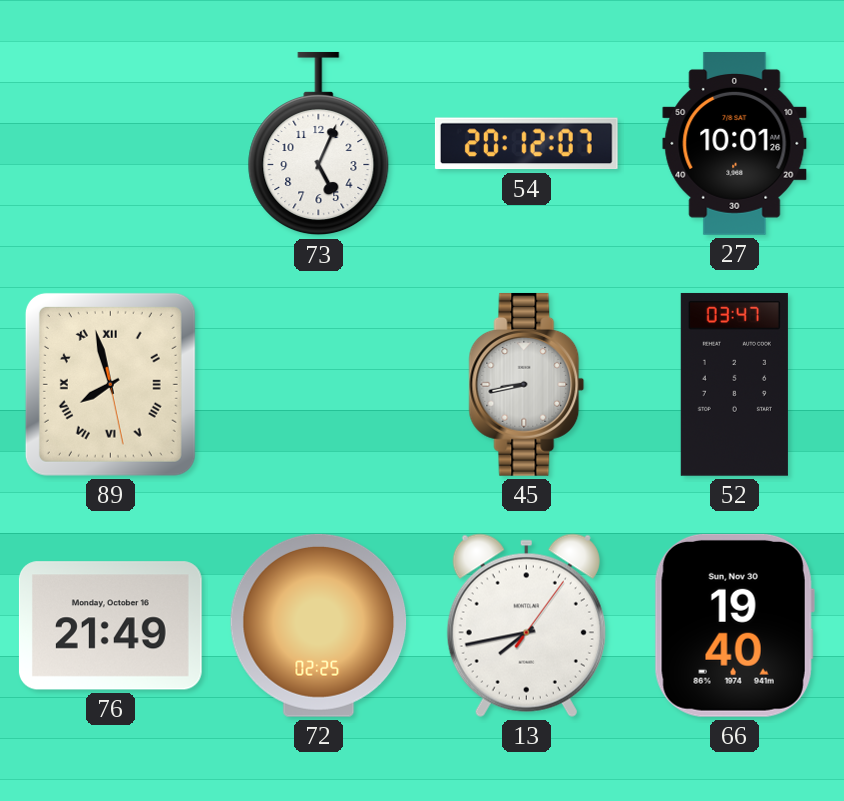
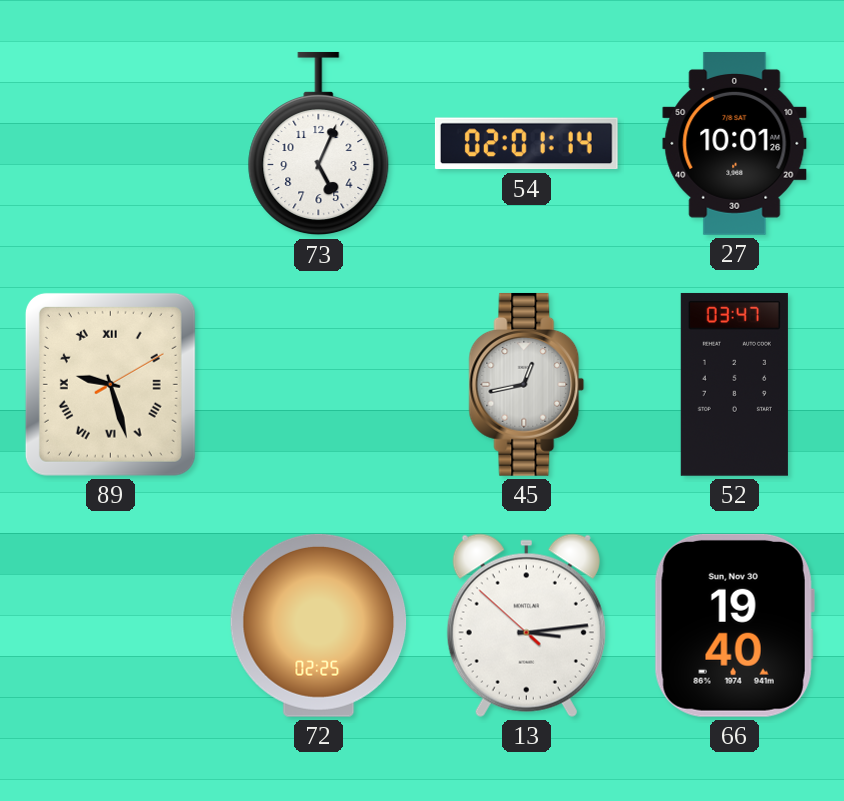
54: 20:12 -> 02:01
89: 7:57 -> 9:27
45: 8:43 -> 12:43
76: 21:49 -> none
13: 7:43 -> 3:13
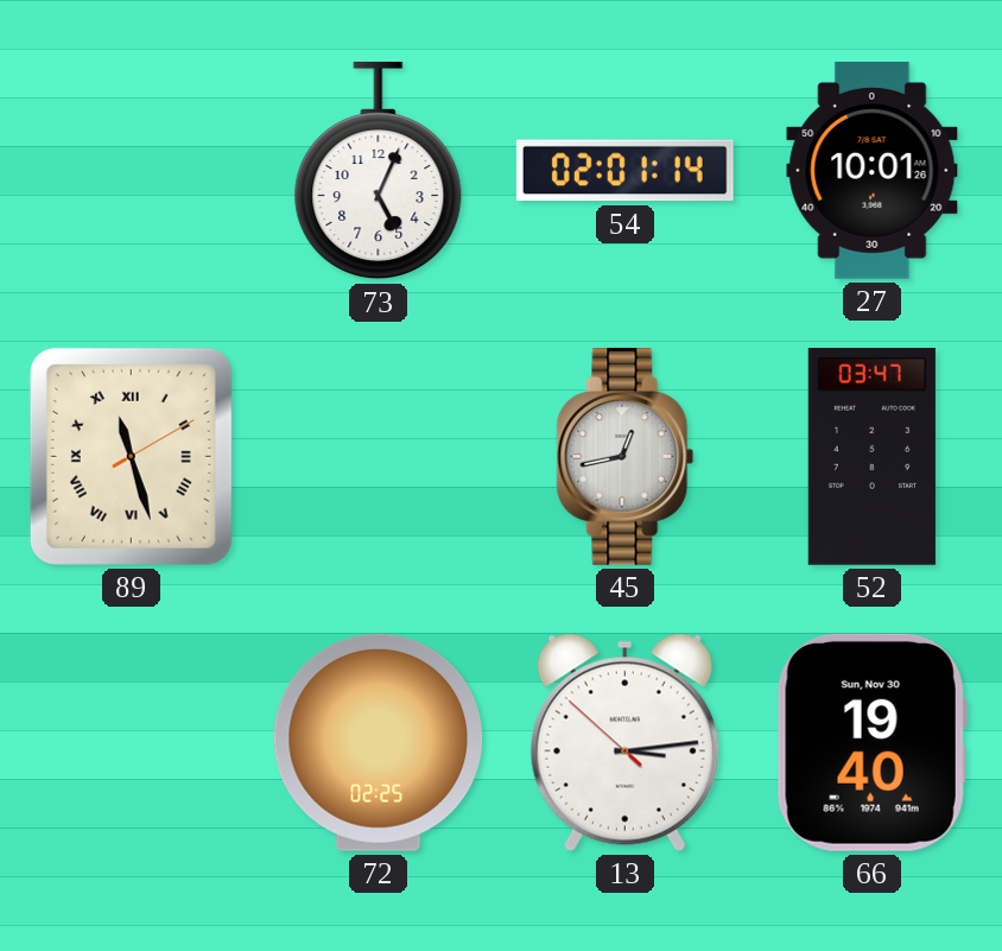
89: 9:27 -> 11:27
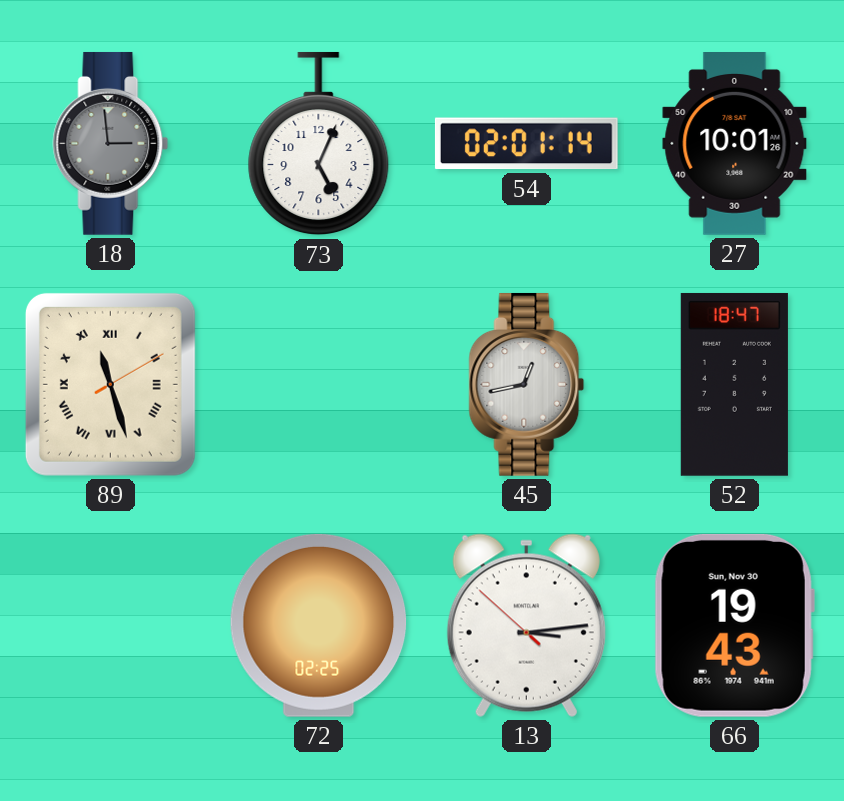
18: none -> 2:59
52: 03:47 -> 18:47
66: 19:40 -> 19:43
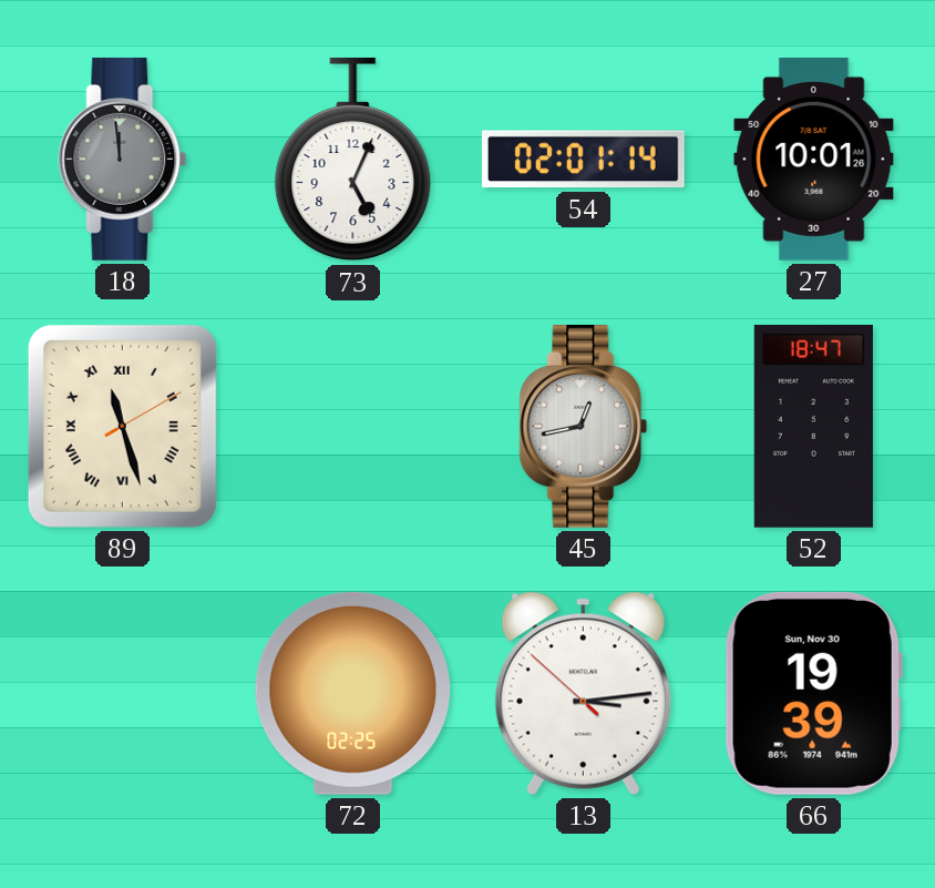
18: 2:59 -> 11:59
66: 19:43 -> 19:39
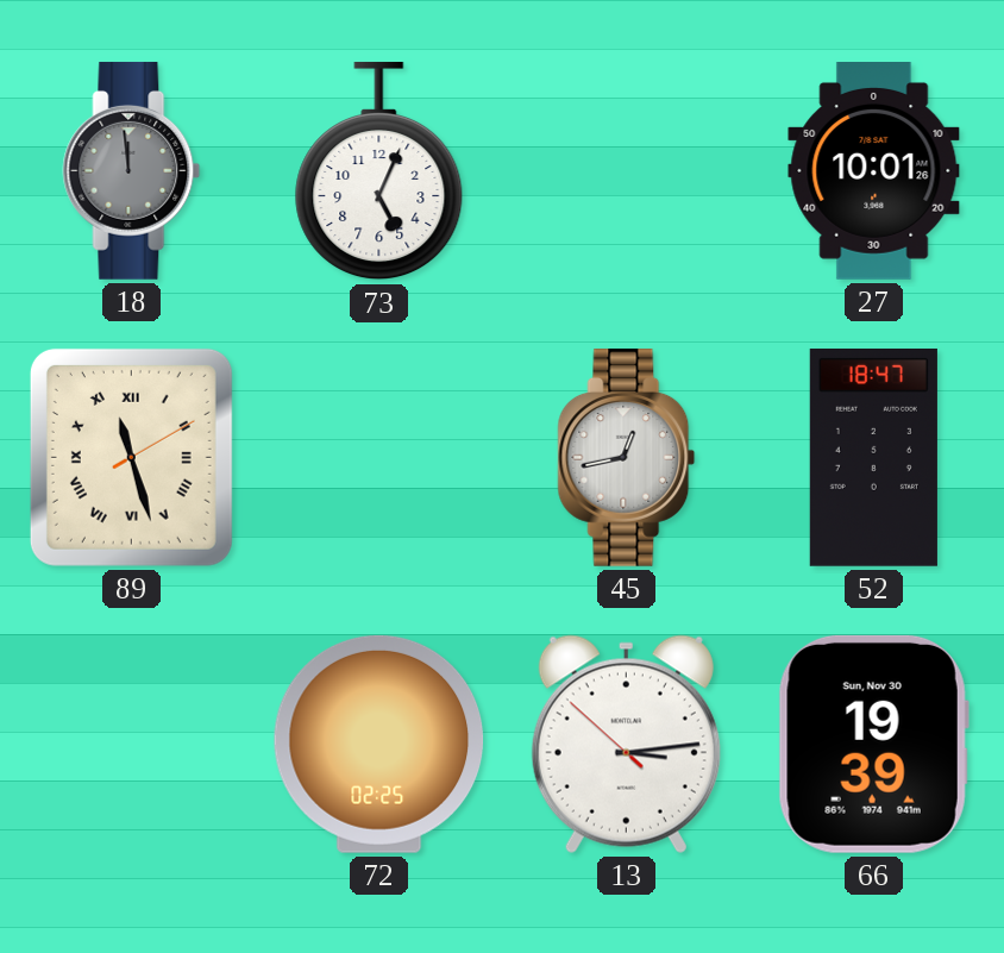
54: 02:01 -> none
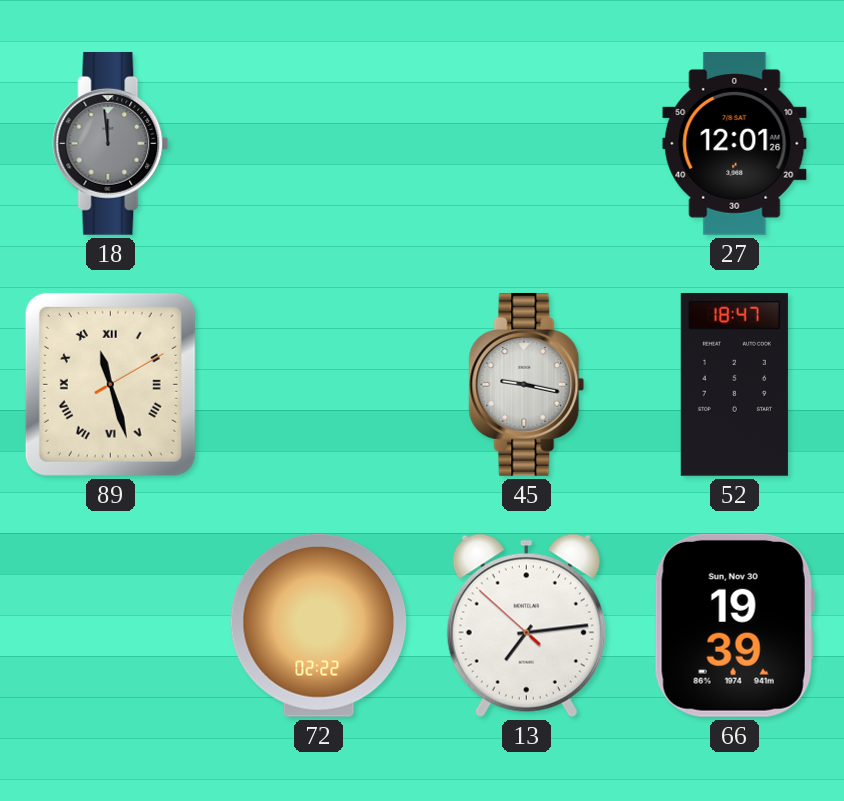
73: 5:04 -> none
27: 10:01 -> 12:01
45: 12:43 -> 9:17
72: 02:25 -> 02:22
13: 3:13 -> 7:13
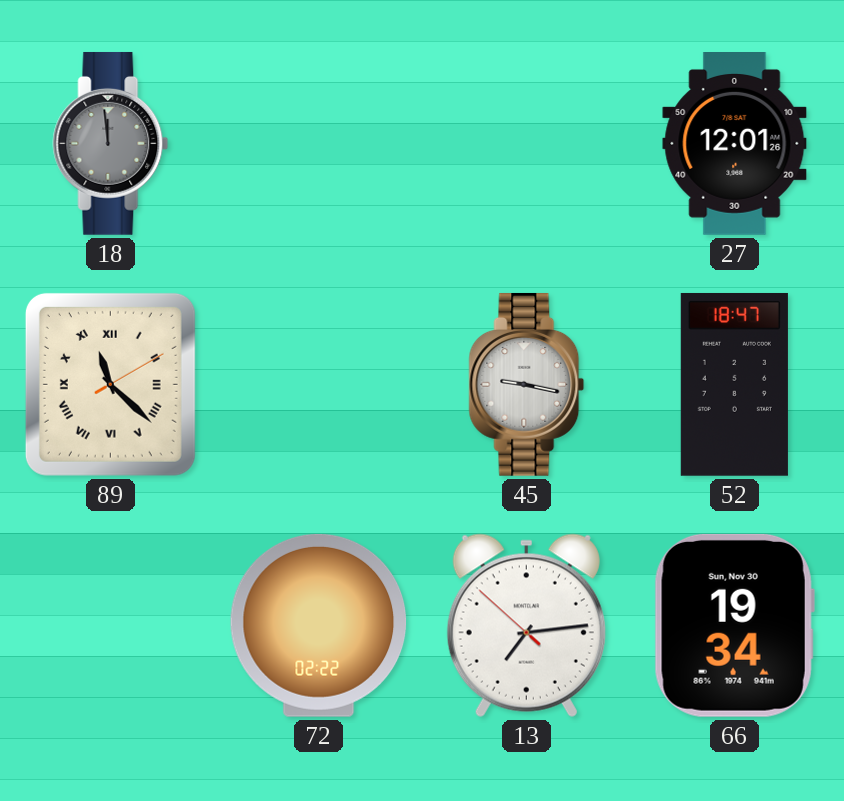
89: 11:27 -> 11:22
66: 19:39 -> 19:34
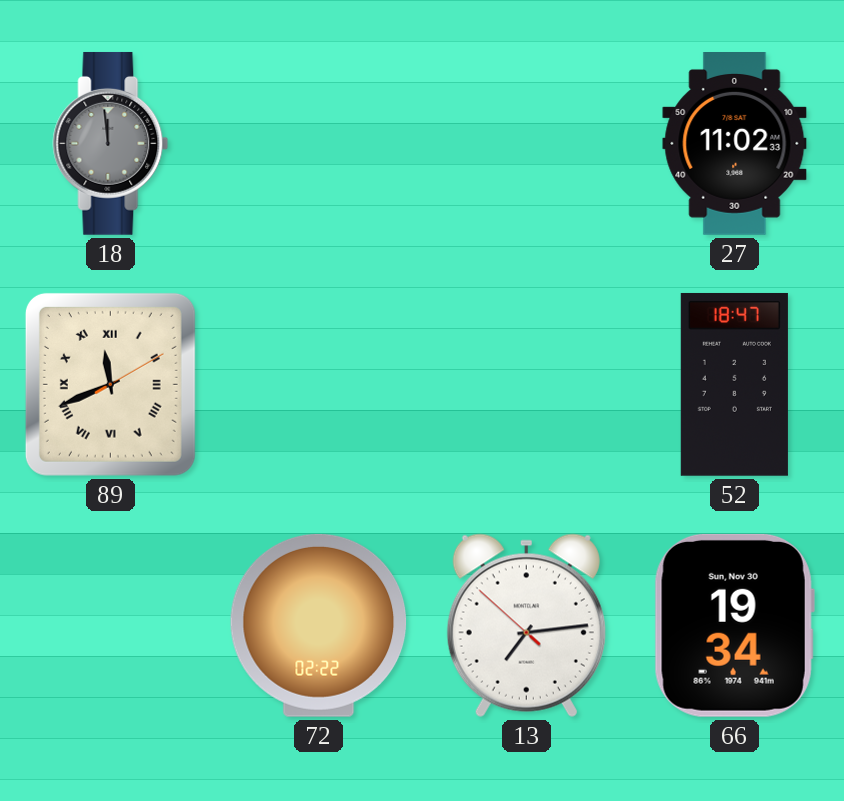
27: 12:01 -> 11:02
89: 11:22 -> 11:41
45: 9:17 -> none
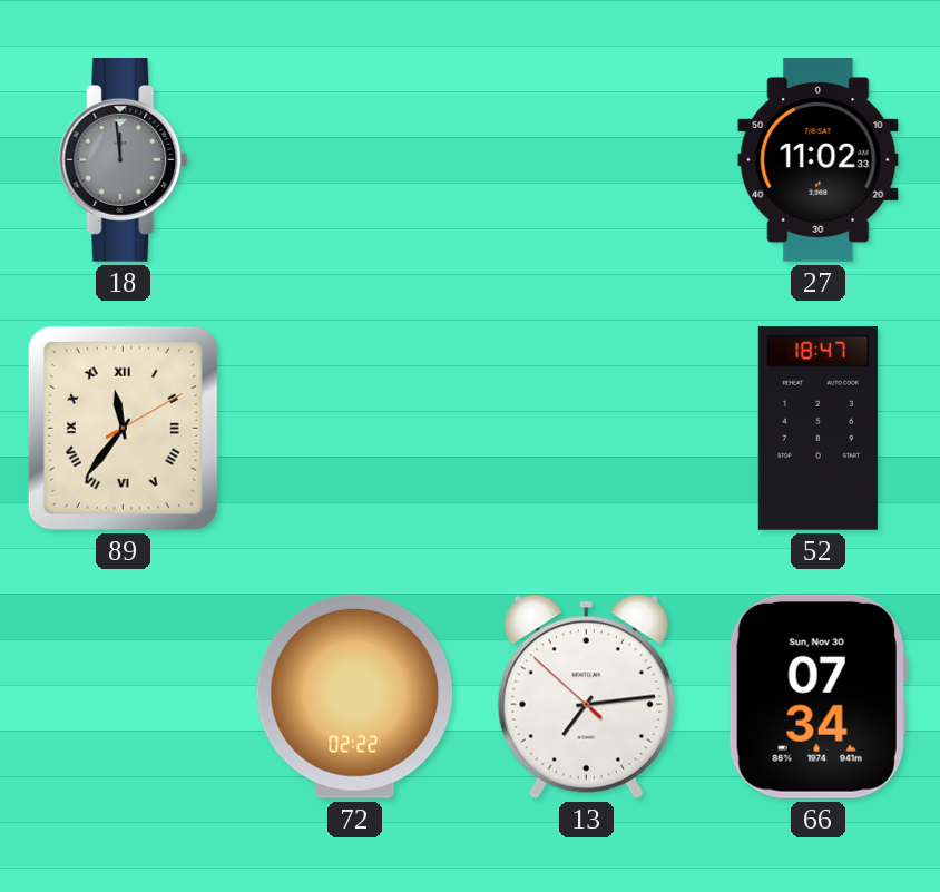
89: 11:41 -> 11:36
66: 19:34 -> 07:34
